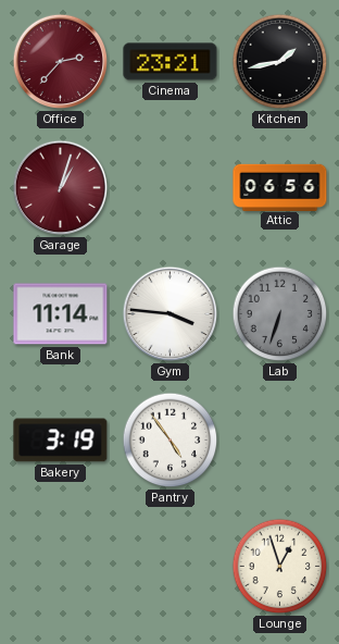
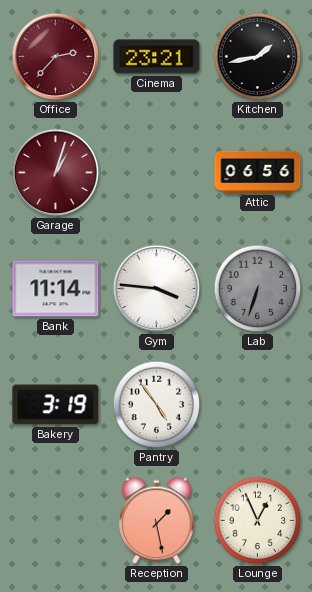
Reception: none -> 1:28
Lounge: 12:57 -> 12:56
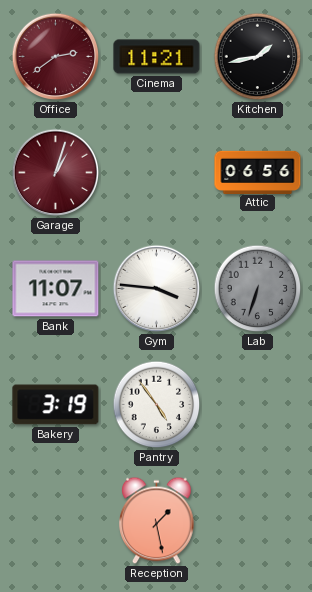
Office: 2:37 -> 2:39
Cinema: 23:21 -> 11:21
Bank: 11:14 -> 11:07
Lounge: 12:56 -> none
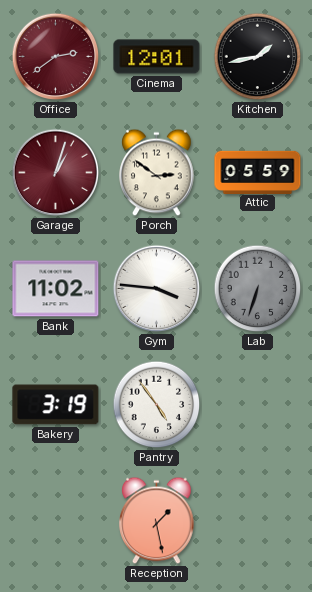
Cinema: 11:21 -> 12:01
Porch: none -> 2:51
Attic: 06:56 -> 05:59
Bank: 11:07 -> 11:02
